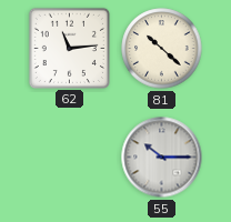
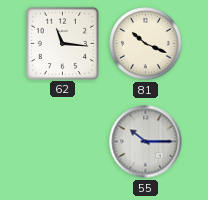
62: 11:14 -> 11:16
81: 10:22 -> 10:19
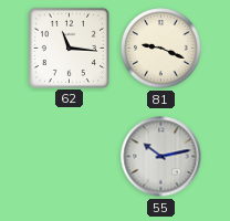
81: 10:19 -> 9:19
55: 10:15 -> 10:13
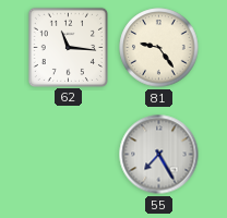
81: 9:19 -> 9:24
55: 10:13 -> 7:25
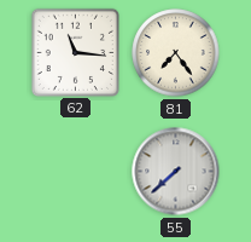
81: 9:24 -> 7:24
55: 7:25 -> 7:38
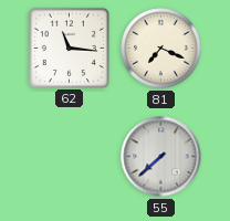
81: 7:24 -> 7:19
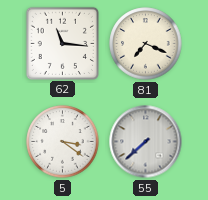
5: none -> 3:21
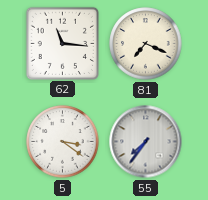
55: 7:38 -> 7:36
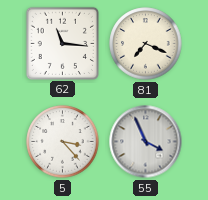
5: 3:21 -> 3:23
55: 7:36 -> 3:56
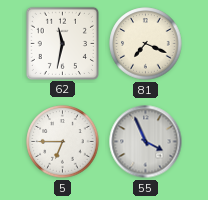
62: 11:16 -> 11:32
5: 3:23 -> 6:45
